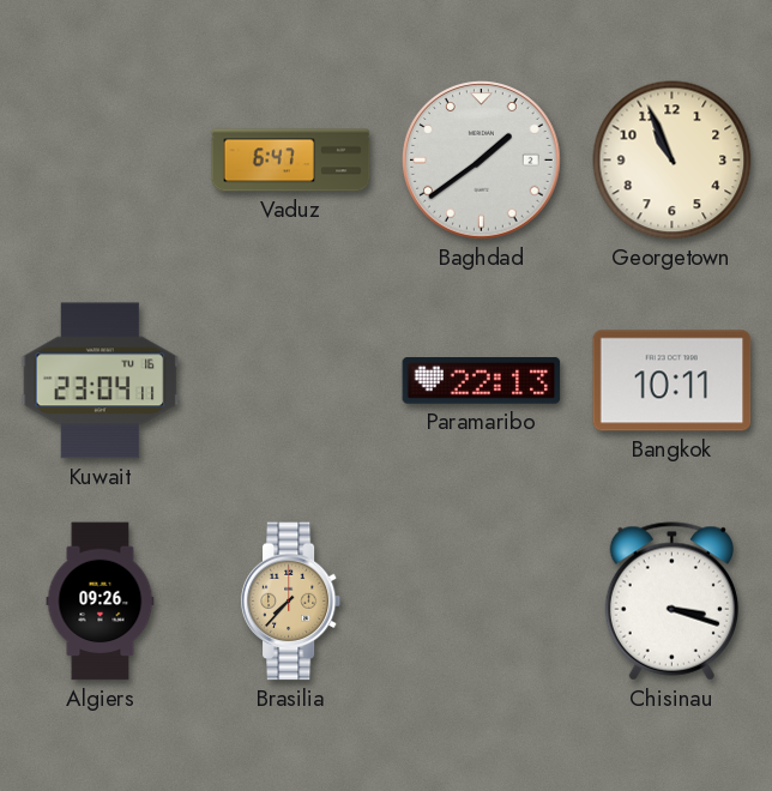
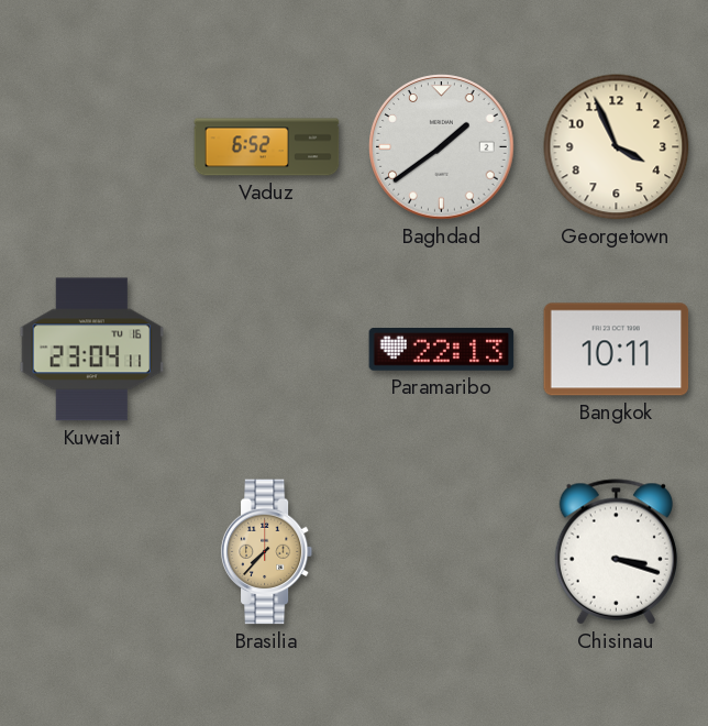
Vaduz: 6:47 -> 6:52
Georgetown: 10:56 -> 3:56
Algiers: 09:26 -> none
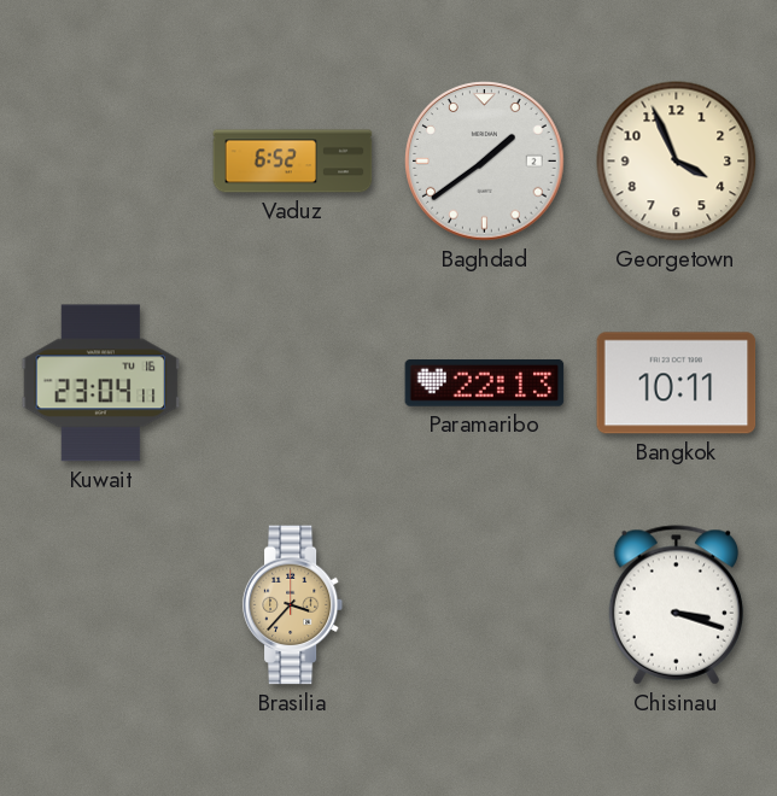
Brasilia: 7:37 -> 3:37
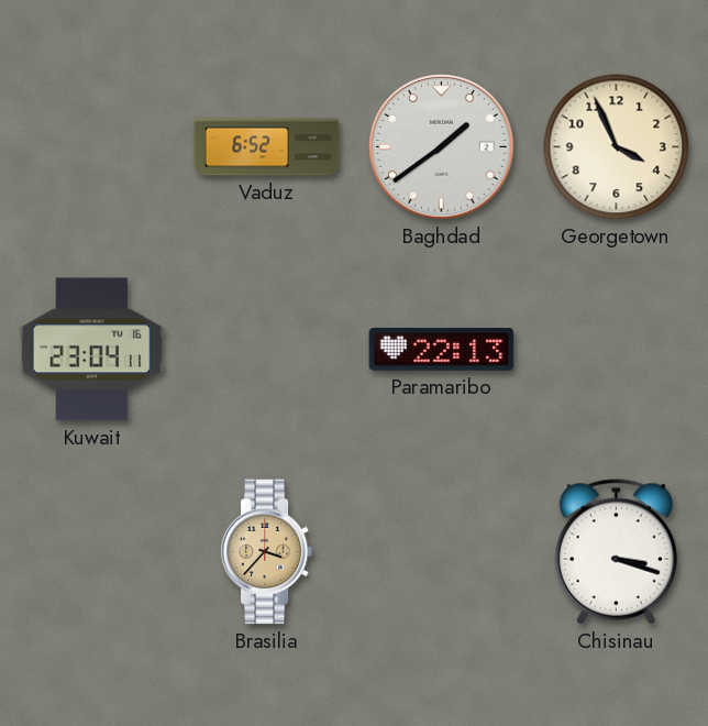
Bangkok: 10:11 -> none
